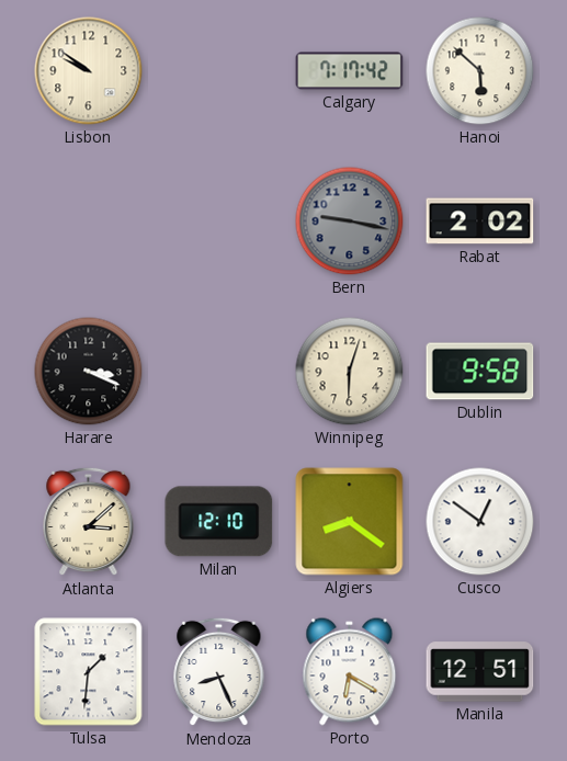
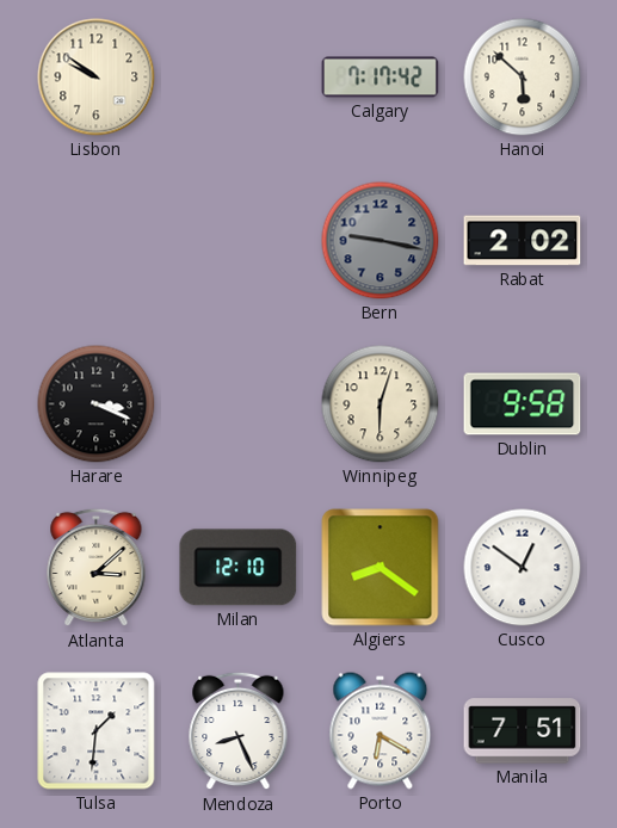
Manila: 12:51 -> 7:51
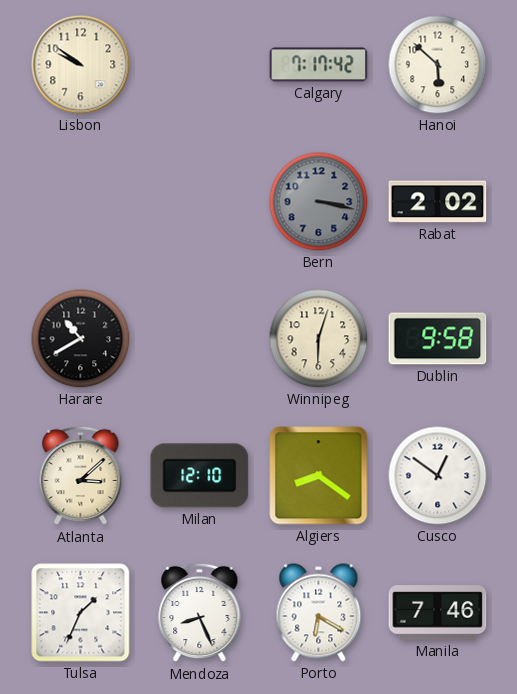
Bern: 9:17 -> 3:17
Harare: 3:19 -> 10:40
Tulsa: 1:31 -> 1:34
Manila: 7:51 -> 7:46
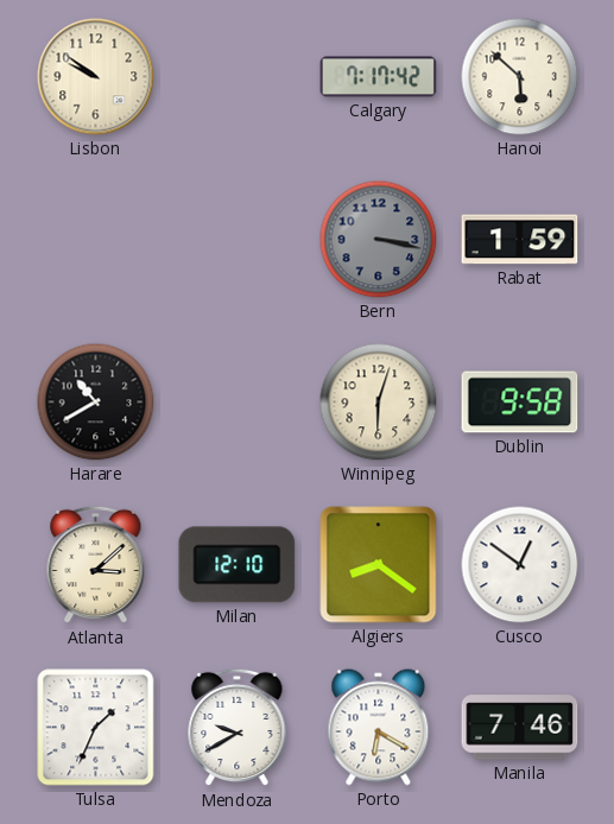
Rabat: 2:02 -> 1:59
Mendoza: 8:26 -> 9:40
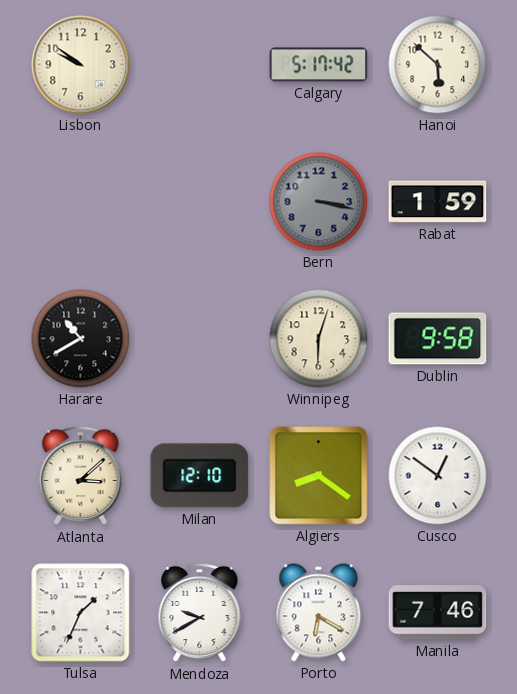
Calgary: 7:17 -> 5:17
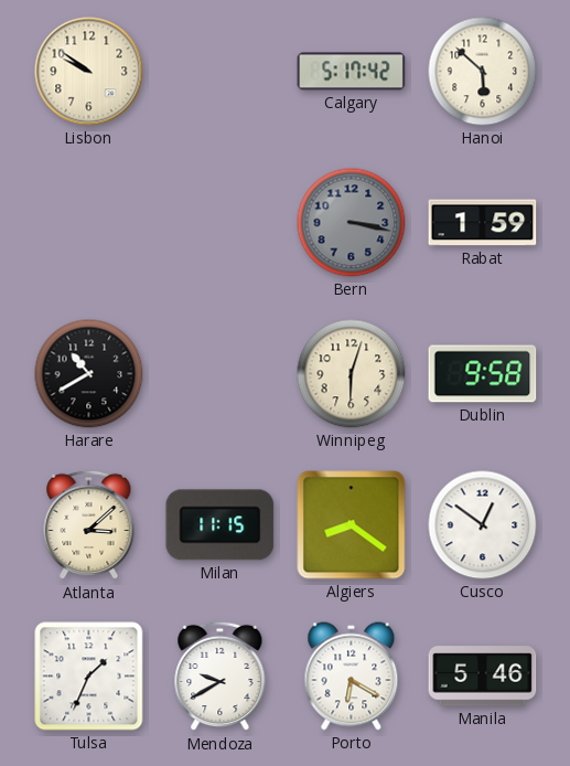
Milan: 12:10 -> 11:15
Manila: 7:46 -> 5:46
